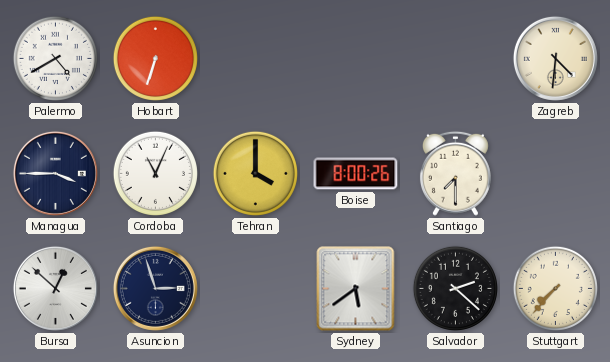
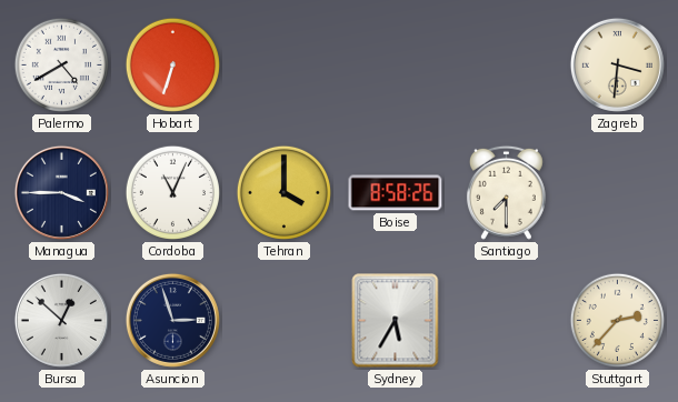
Zagreb: 4:31 -> 3:31
Boise: 8:00 -> 8:58
Sydney: 5:39 -> 5:35
Salvador: 2:22 -> none
Stuttgart: 7:37 -> 2:37
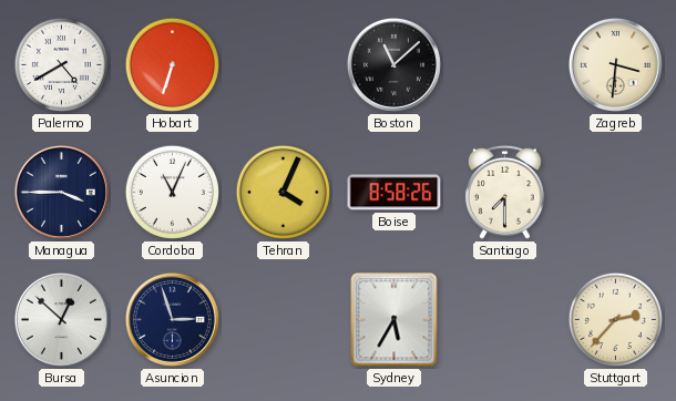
Boston: none -> 11:08
Tehran: 4:00 -> 4:04
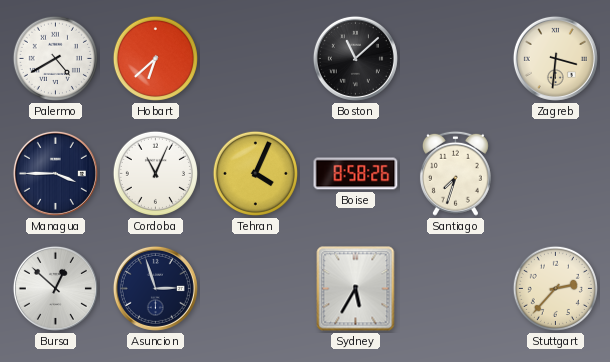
Hobart: 6:33 -> 6:38
Santiago: 7:30 -> 7:33
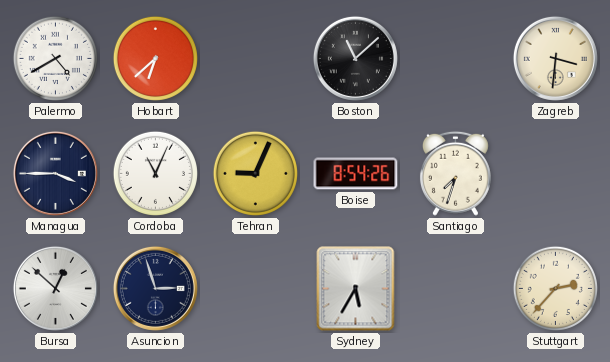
Tehran: 4:04 -> 9:04
Boise: 8:58 -> 8:54
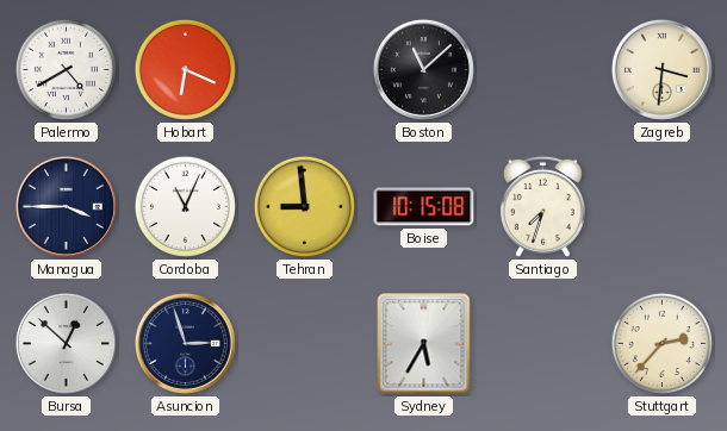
Hobart: 6:38 -> 6:19
Tehran: 9:04 -> 8:59
Boise: 8:54 -> 10:15
